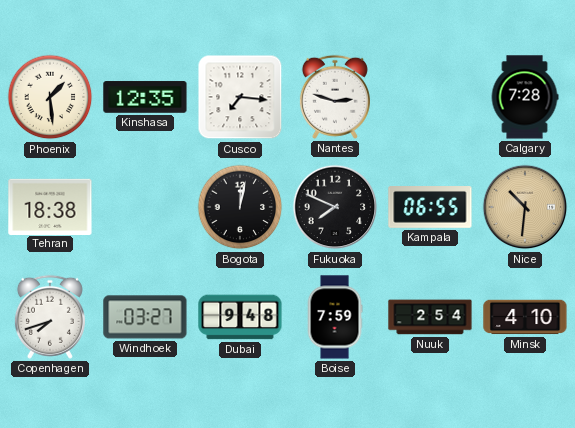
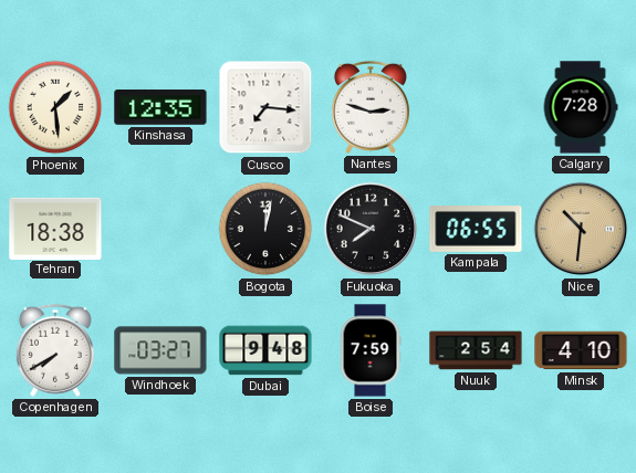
Copenhagen: 7:42 -> 7:40
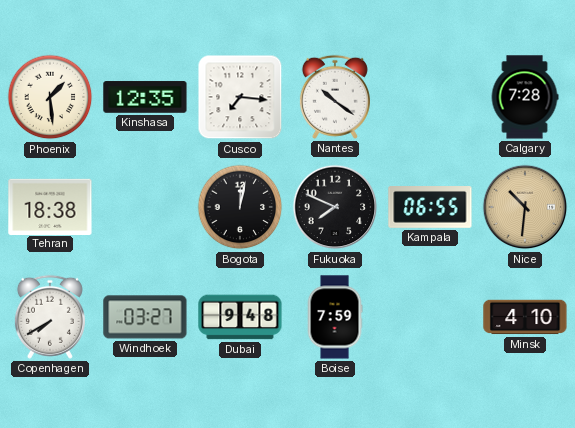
Nantes: 2:48 -> 10:21
Nuuk: 2:54 -> none
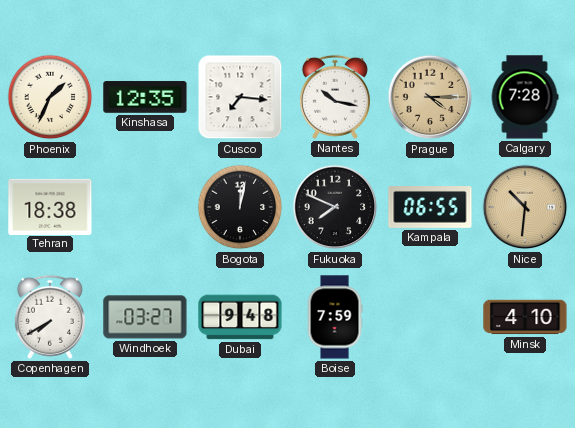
Phoenix: 1:29 -> 1:34
Nantes: 10:21 -> 10:17
Prague: none -> 4:15
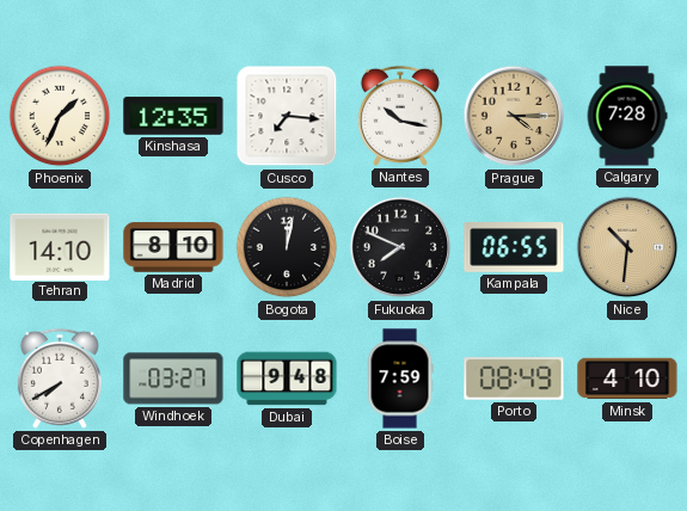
Tehran: 18:38 -> 14:10
Madrid: none -> 8:10
Porto: none -> 08:49
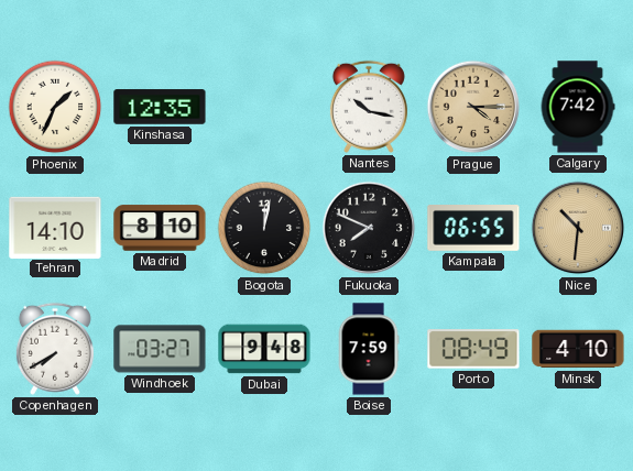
Cusco: 7:16 -> none
Calgary: 7:28 -> 7:42
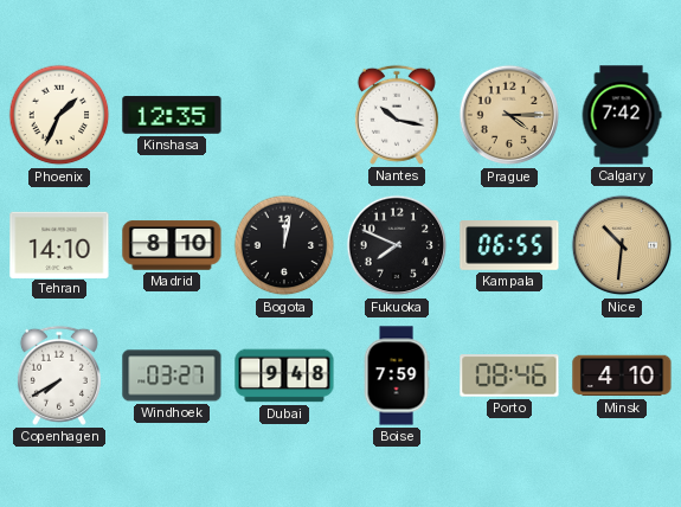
Porto: 08:49 -> 08:46
